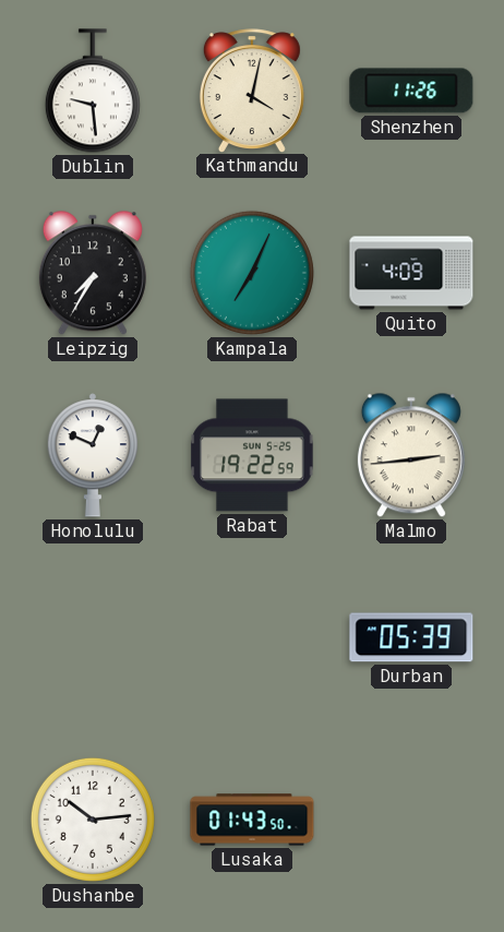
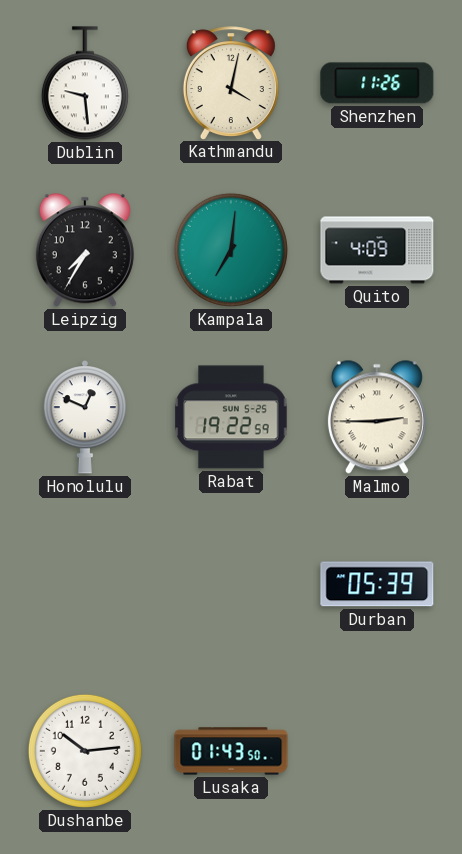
Kampala: 7:04 -> 7:01
Malmo: 2:44 -> 2:45
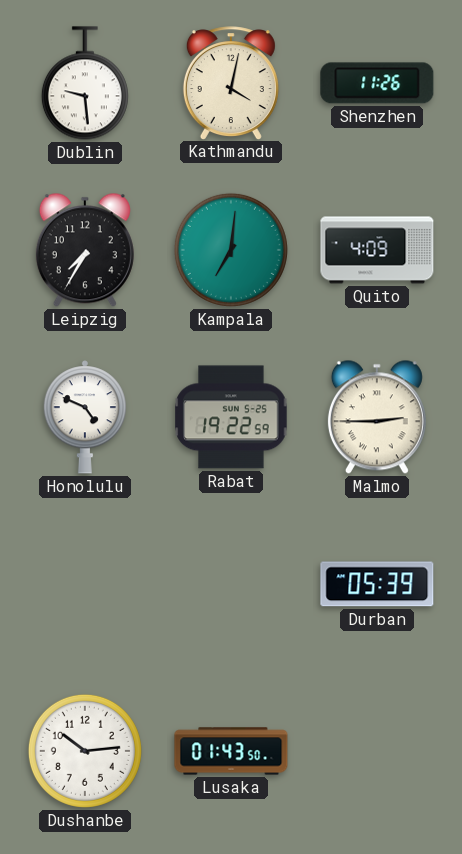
Honolulu: 12:49 -> 4:49
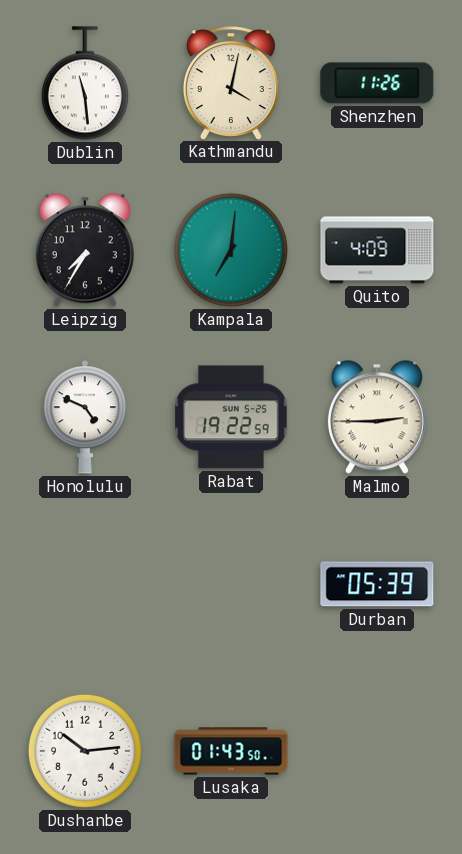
Dublin: 9:29 -> 11:29
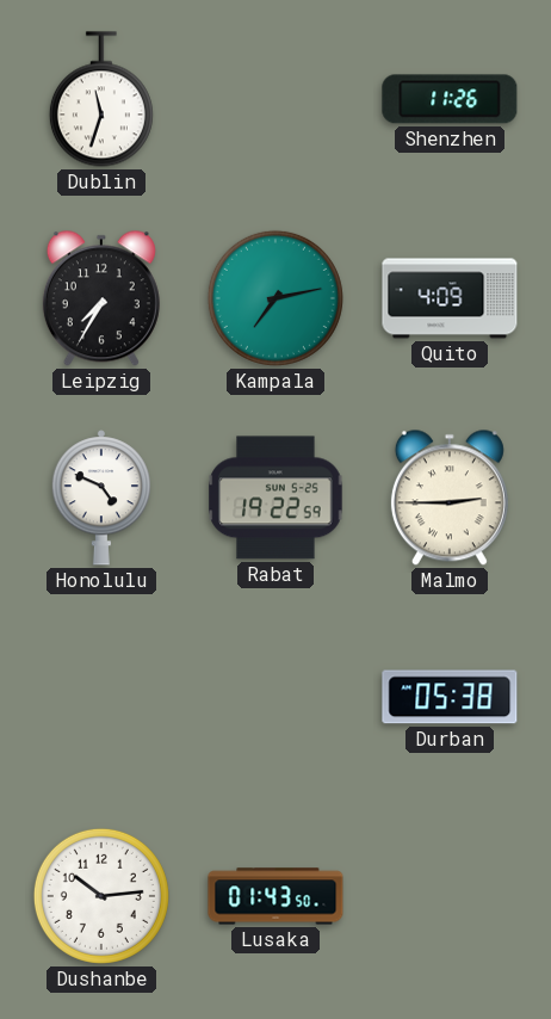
Dublin: 11:29 -> 11:33
Kathmandu: 4:02 -> none
Kampala: 7:01 -> 7:13
Durban: 05:39 -> 05:38
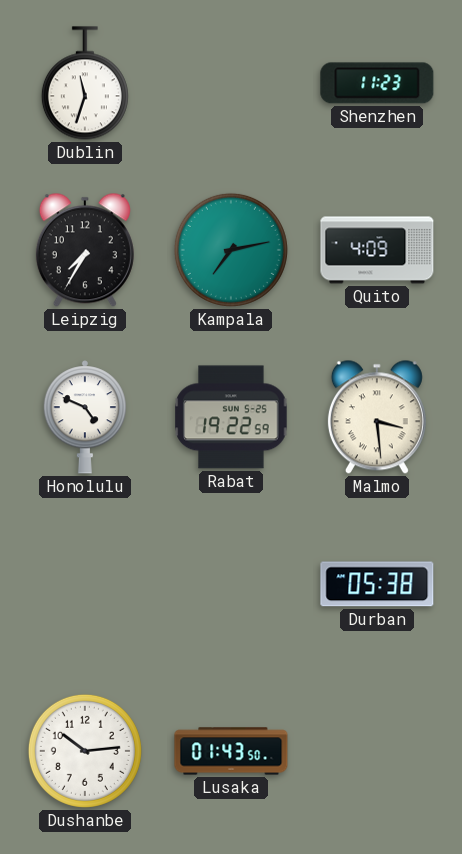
Shenzhen: 11:26 -> 11:23
Malmo: 2:45 -> 3:29
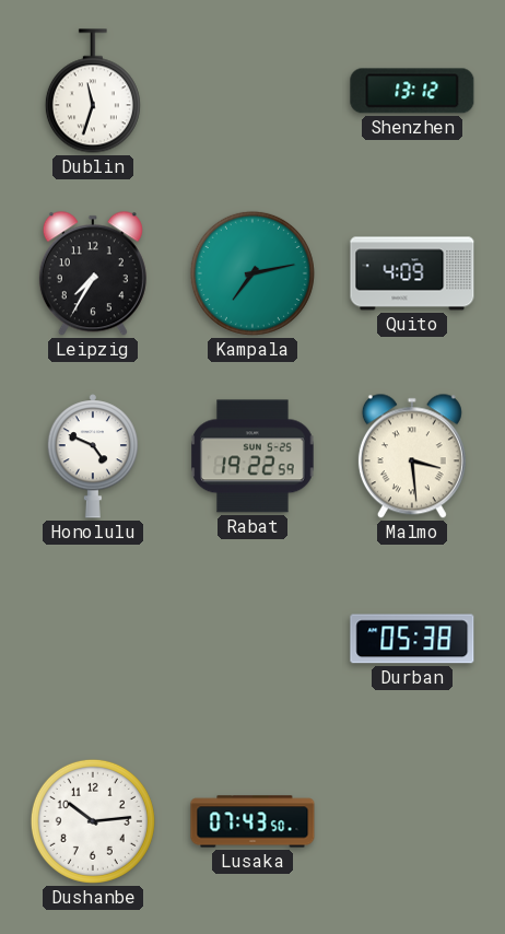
Shenzhen: 11:23 -> 13:12
Lusaka: 01:43 -> 07:43
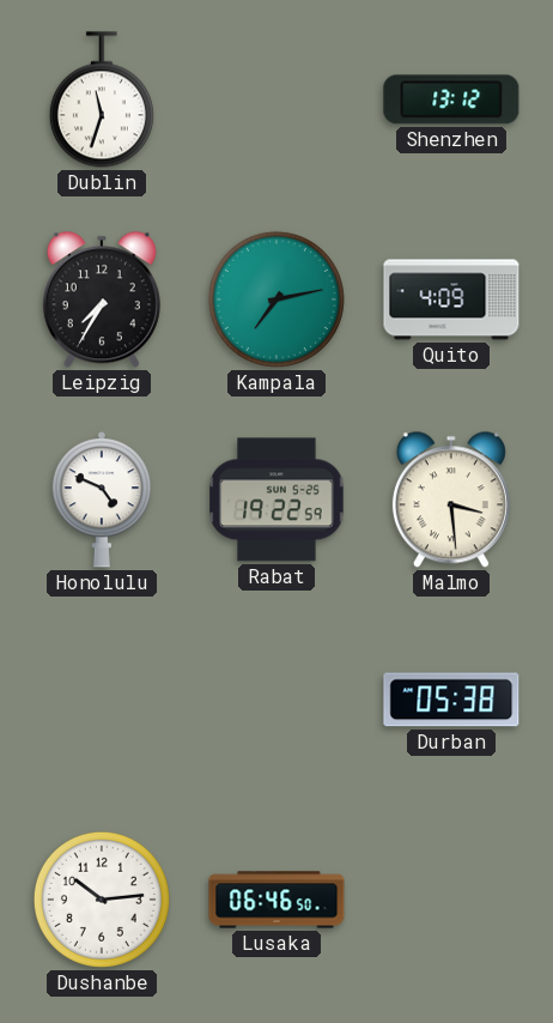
Lusaka: 07:43 -> 06:46
